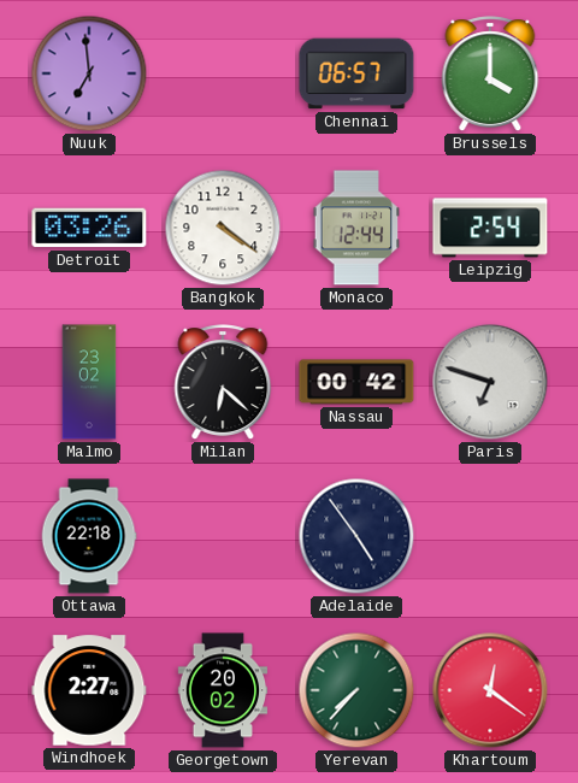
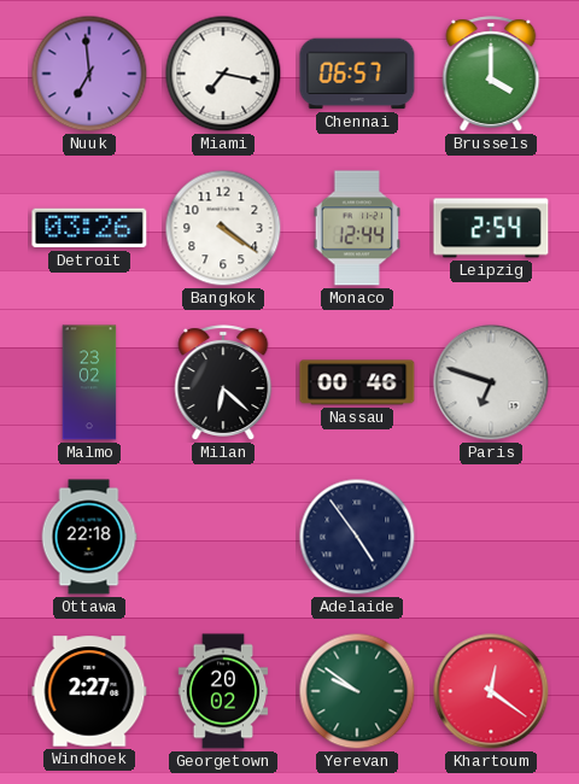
Miami: none -> 7:17
Nassau: 00:42 -> 00:46
Yerevan: 7:37 -> 9:51
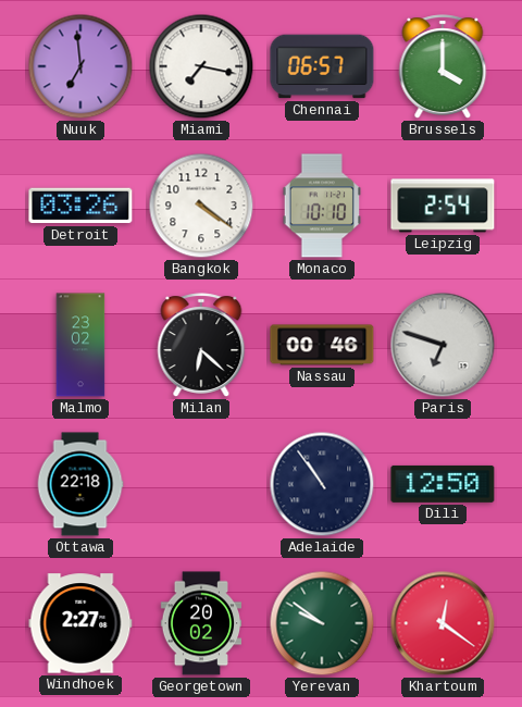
Monaco: 12:44 -> 10:10
Adelaide: 4:54 -> 10:54
Dili: none -> 12:50
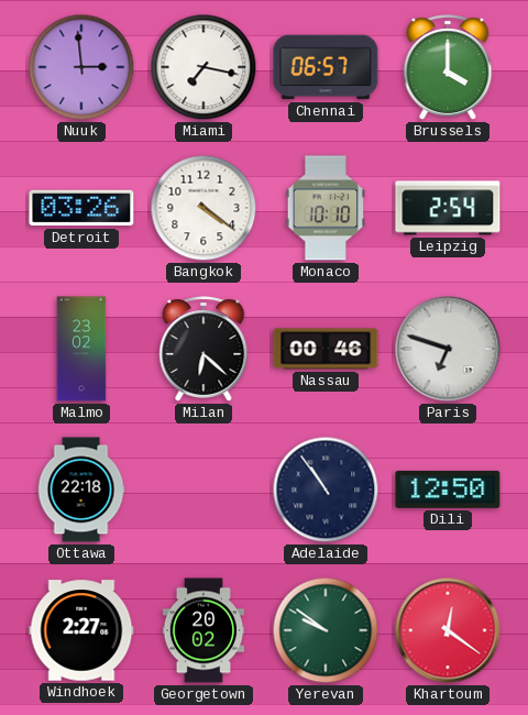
Nuuk: 6:59 -> 2:59
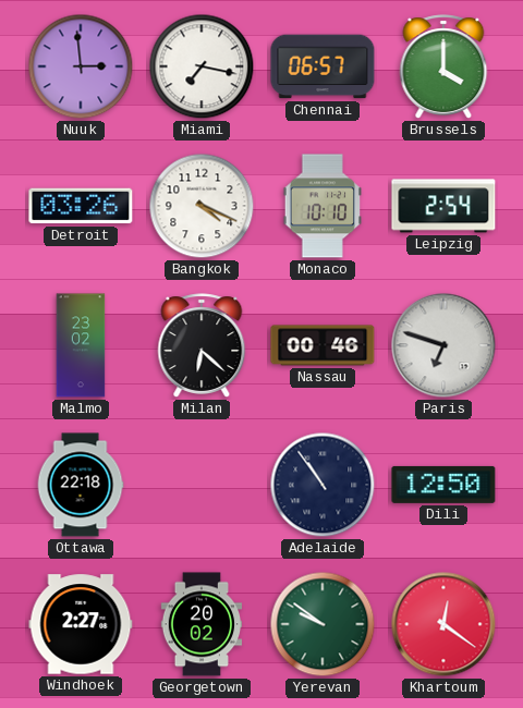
Bangkok: 4:21 -> 4:19
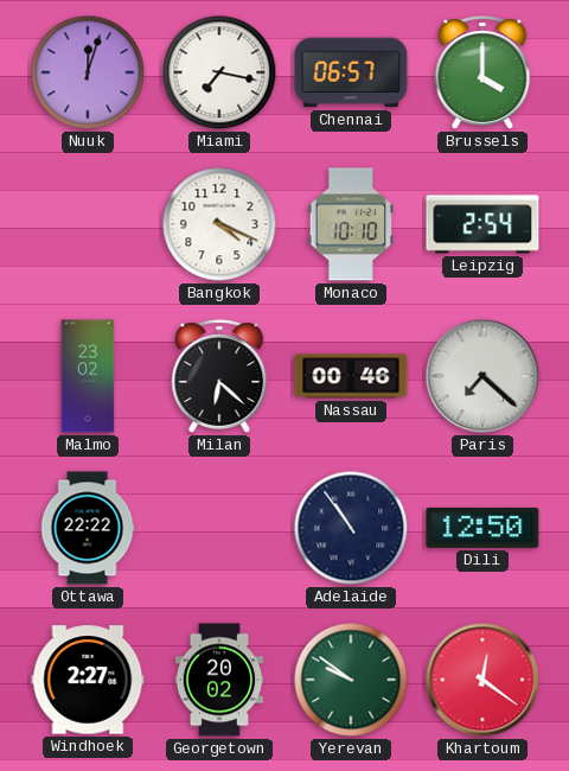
Nuuk: 2:59 -> 12:03
Detroit: 03:26 -> none
Paris: 6:48 -> 7:22
Ottawa: 22:18 -> 22:22
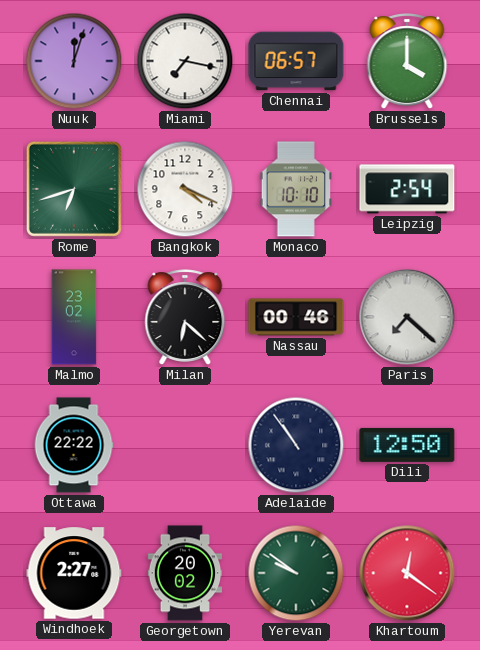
Rome: none -> 6:42
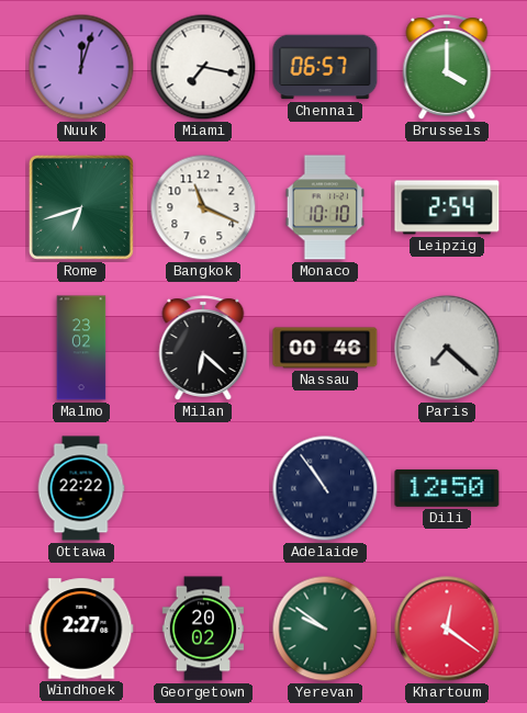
Bangkok: 4:19 -> 11:19
